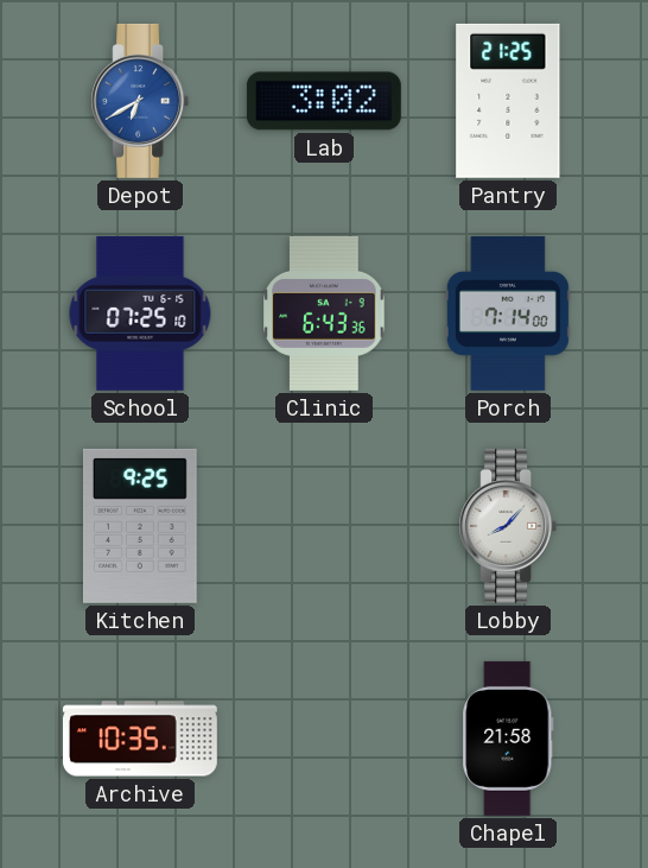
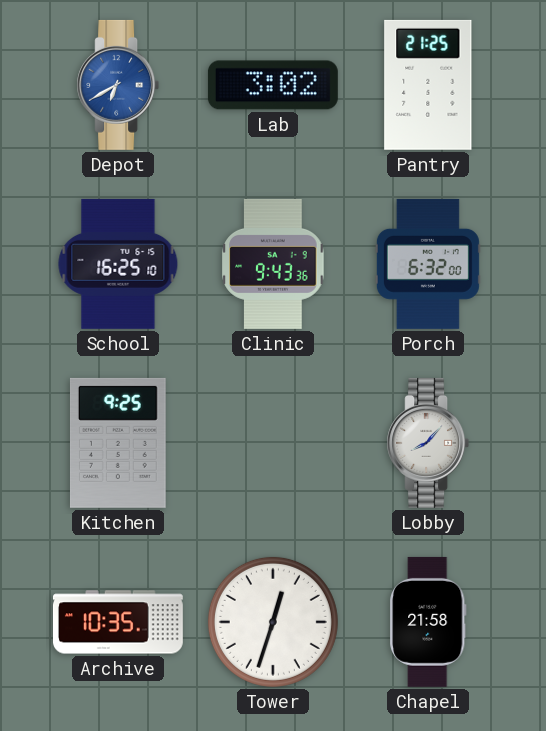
School: 07:25 -> 16:25
Clinic: 6:43 -> 9:43
Porch: 7:14 -> 6:32
Tower: none -> 12:33
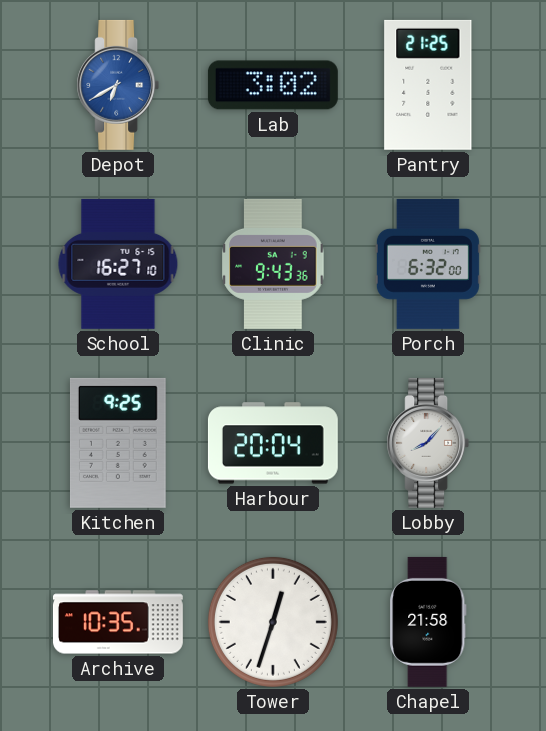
School: 16:25 -> 16:27
Harbour: none -> 20:04
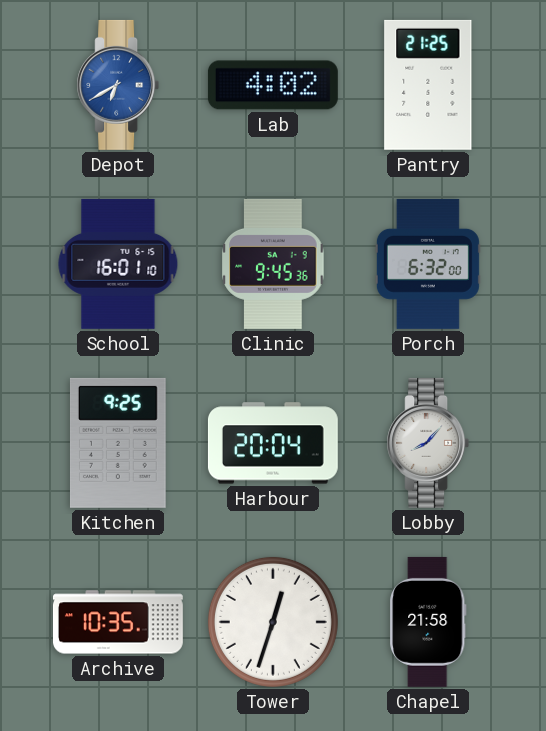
Lab: 3:02 -> 4:02
School: 16:27 -> 16:01
Clinic: 9:43 -> 9:45
